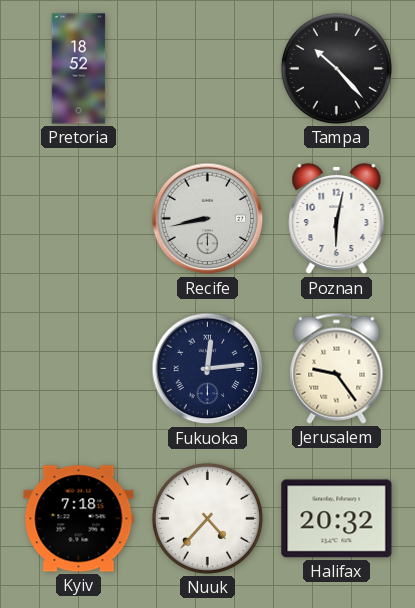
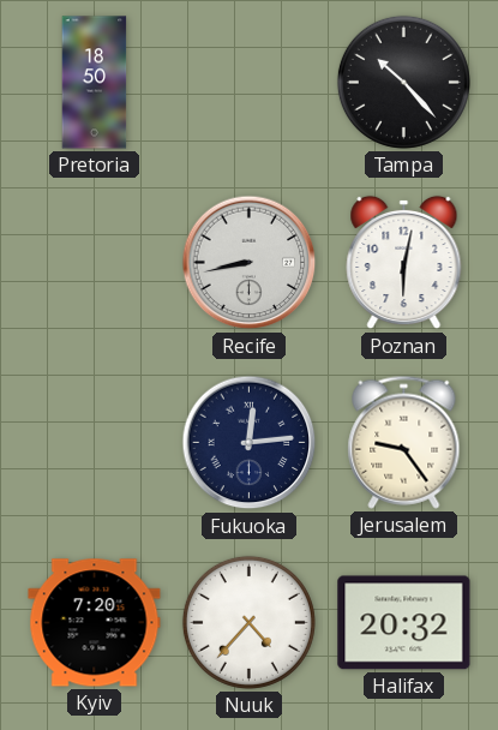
Pretoria: 18:52 -> 18:50
Kyiv: 7:18 -> 7:20
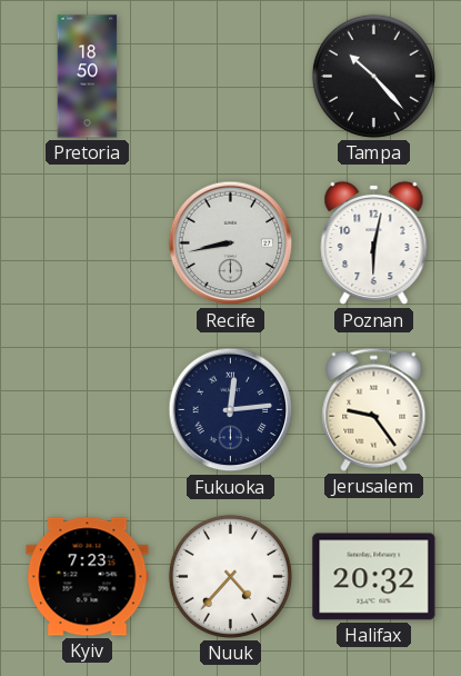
Kyiv: 7:20 -> 7:23
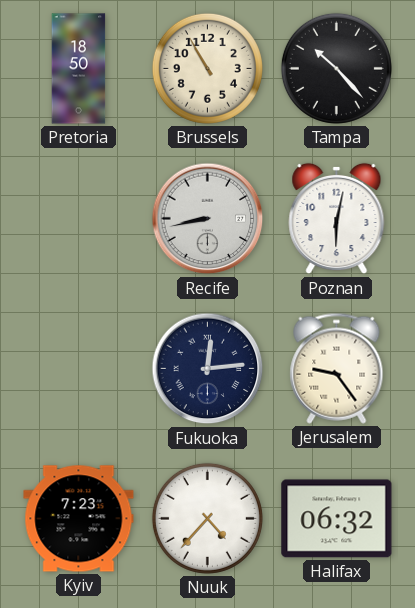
Brussels: none -> 10:55
Halifax: 20:32 -> 06:32
